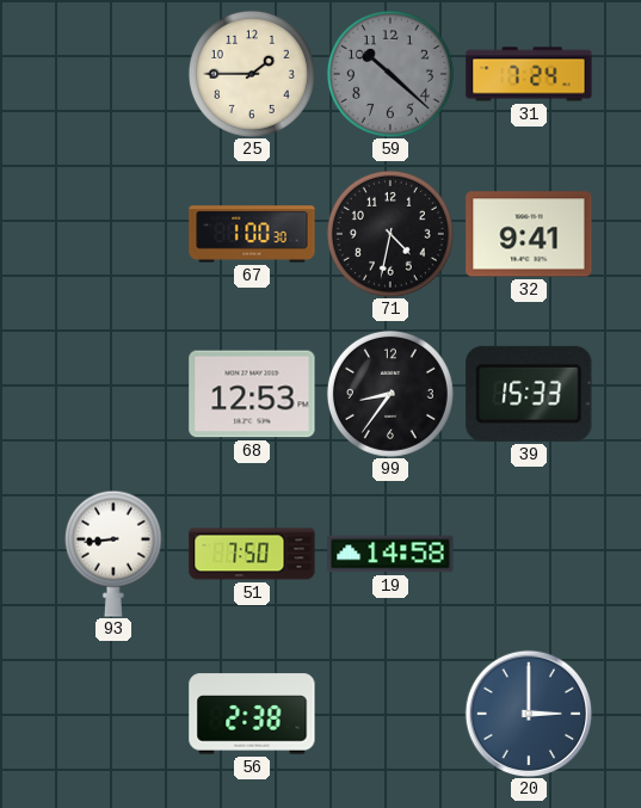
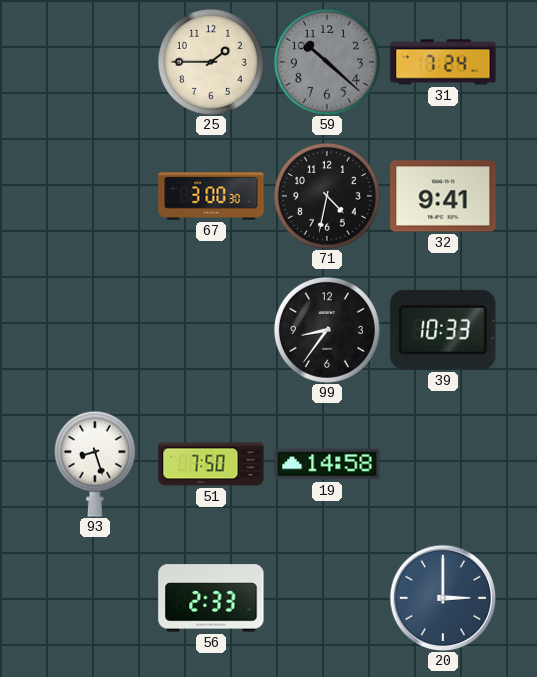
67: 1:00 -> 3:00
68: 12:53 -> none
39: 15:33 -> 10:33
93: 8:44 -> 8:27
56: 2:38 -> 2:33
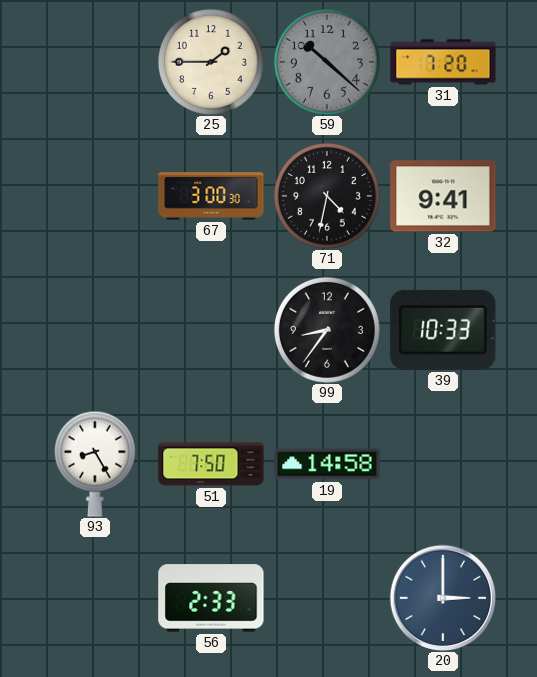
31: 7:24 -> 7:20
93: 8:27 -> 8:25
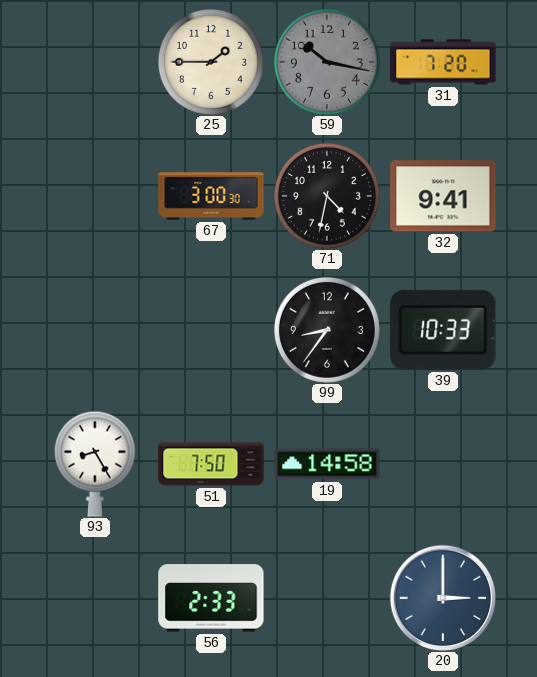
59: 10:22 -> 10:17
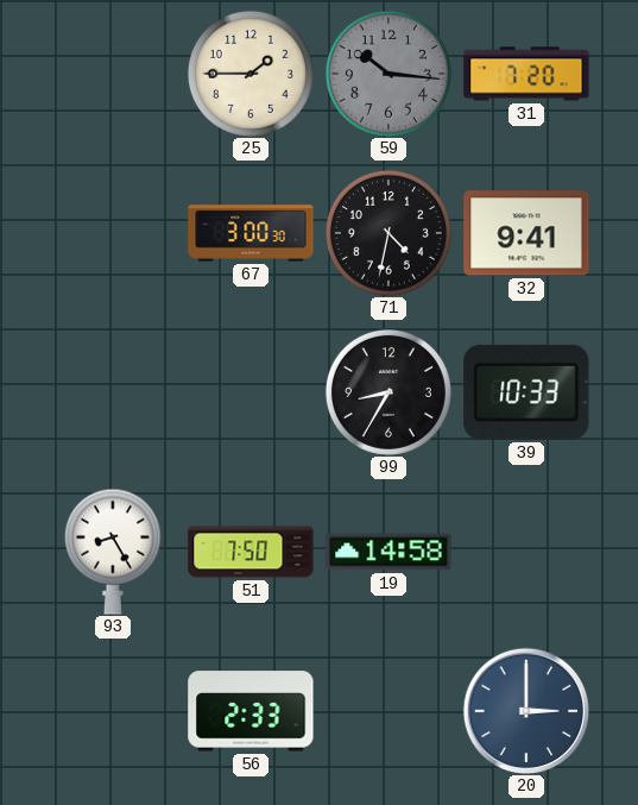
59: 10:17 -> 10:16
99: 8:36 -> 8:35
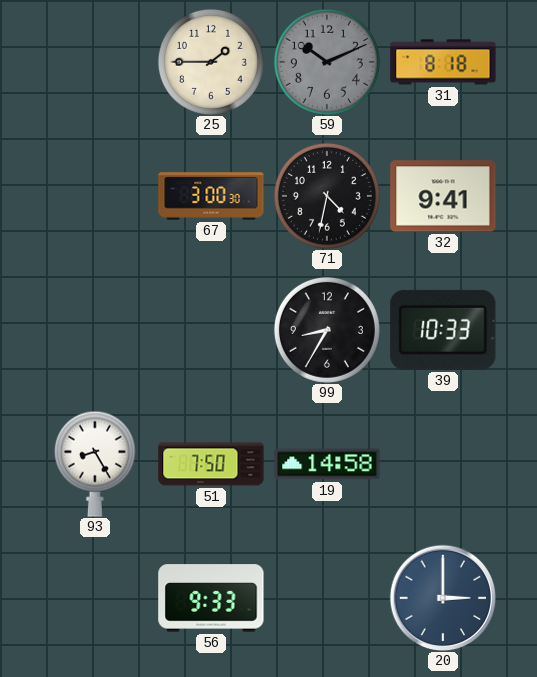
59: 10:16 -> 10:11
31: 7:20 -> 8:18
56: 2:33 -> 9:33
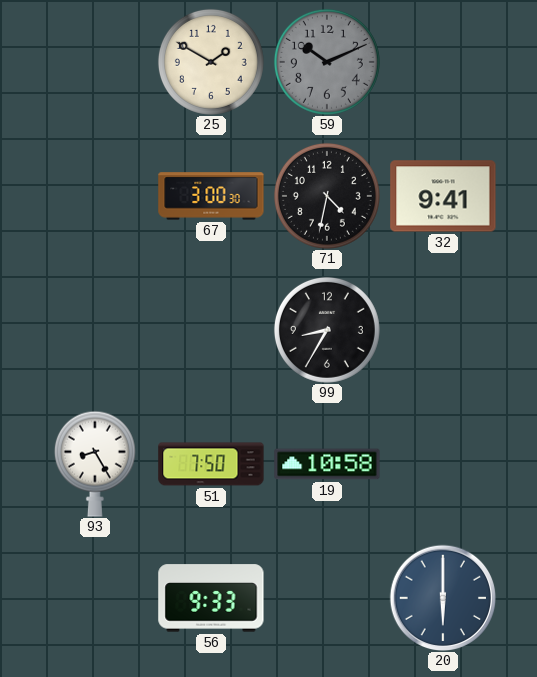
25: 1:45 -> 1:50
31: 8:18 -> none
39: 10:33 -> none
19: 14:58 -> 10:58
20: 3:00 -> 6:00
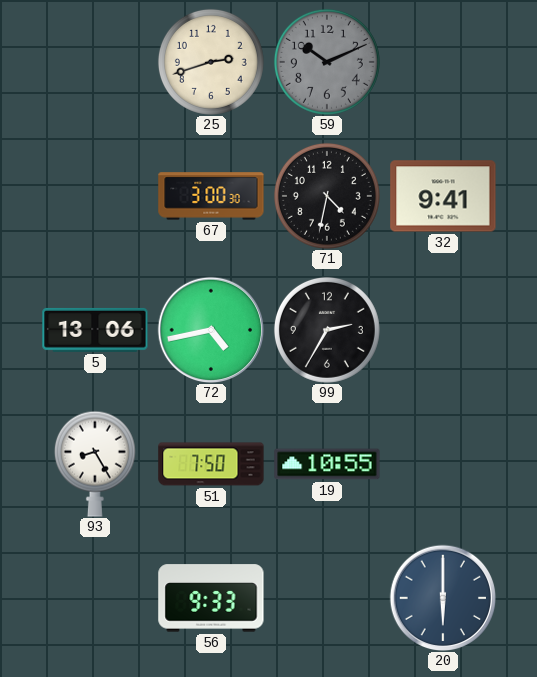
25: 1:50 -> 2:42
5: none -> 13:06
72: none -> 4:43
99: 8:35 -> 2:35
19: 10:58 -> 10:55
